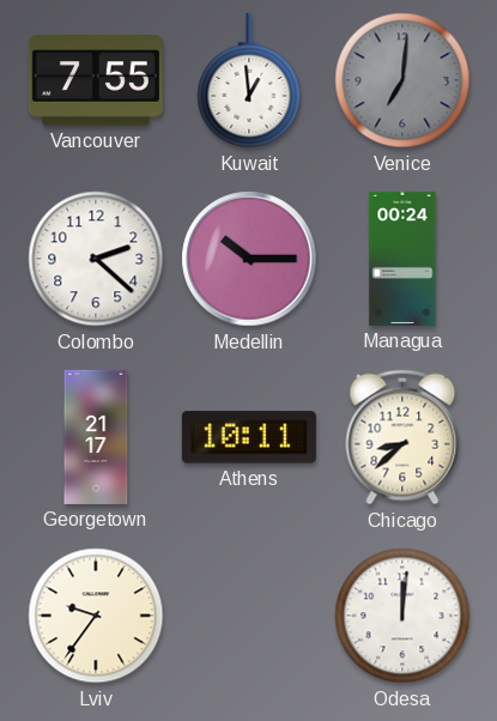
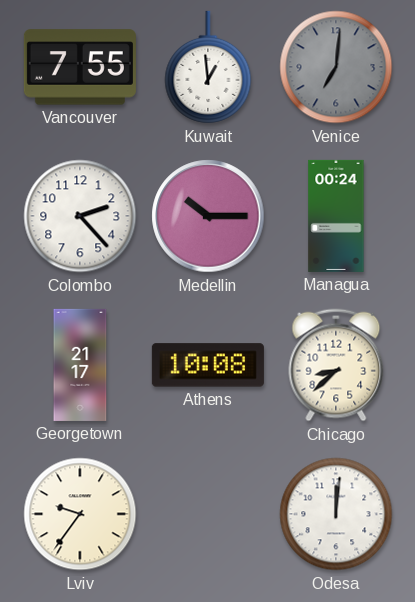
Colombo: 2:22 -> 2:23
Athens: 10:11 -> 10:08
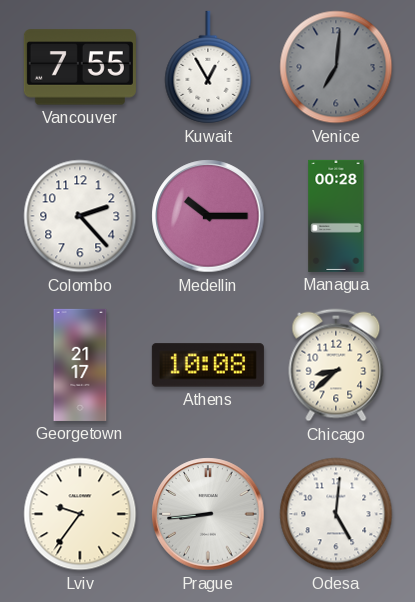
Kuwait: 12:59 -> 12:55
Managua: 00:24 -> 00:28
Prague: none -> 8:44
Odesa: 12:01 -> 5:01
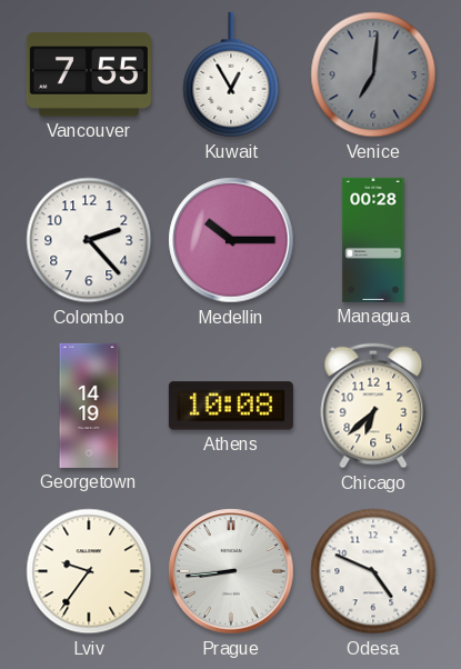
Georgetown: 21:17 -> 14:19
Chicago: 8:38 -> 6:38
Odesa: 5:01 -> 4:49
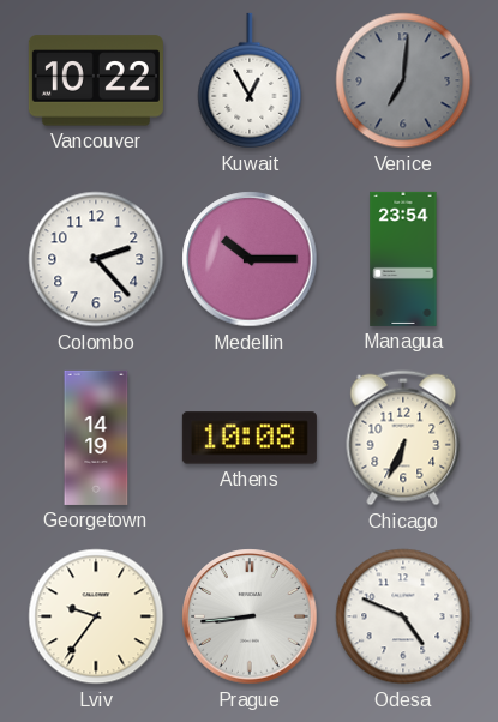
Vancouver: 7:55 -> 10:22
Managua: 00:28 -> 23:54
Chicago: 6:38 -> 6:34
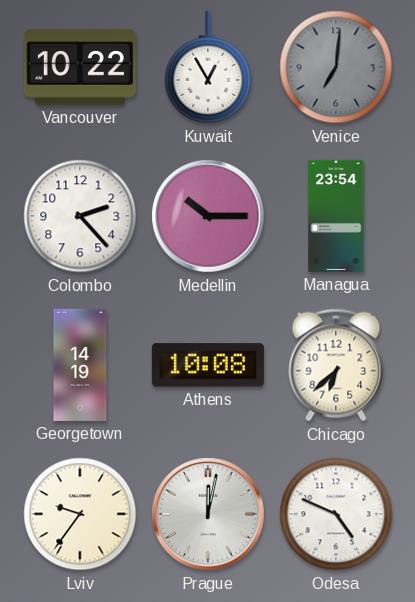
Chicago: 6:34 -> 6:38
Prague: 8:44 -> 12:02
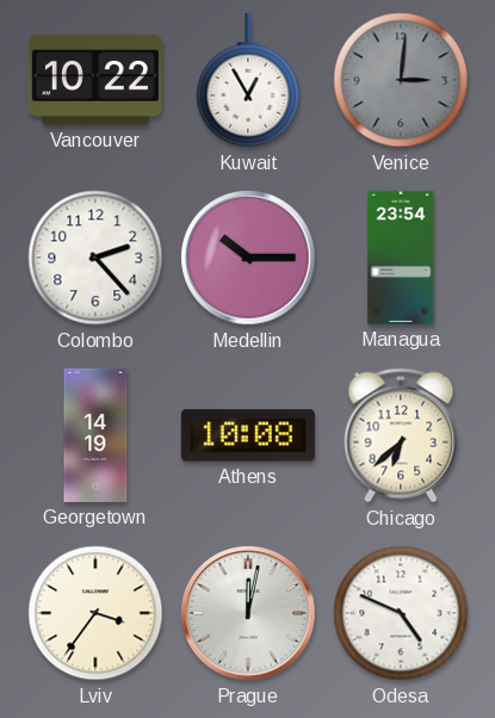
Venice: 7:01 -> 3:01
Lviv: 9:36 -> 3:36
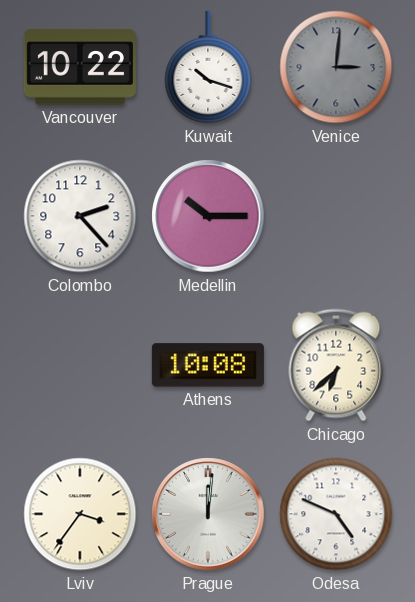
Kuwait: 12:55 -> 10:18
Managua: 23:54 -> none
Georgetown: 14:19 -> none
Prague: 12:02 -> 12:01
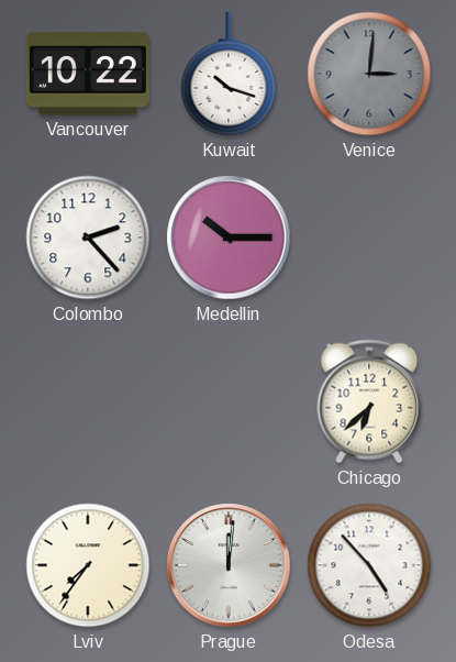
Athens: 10:08 -> none
Lviv: 3:36 -> 7:36
Odesa: 4:49 -> 4:53
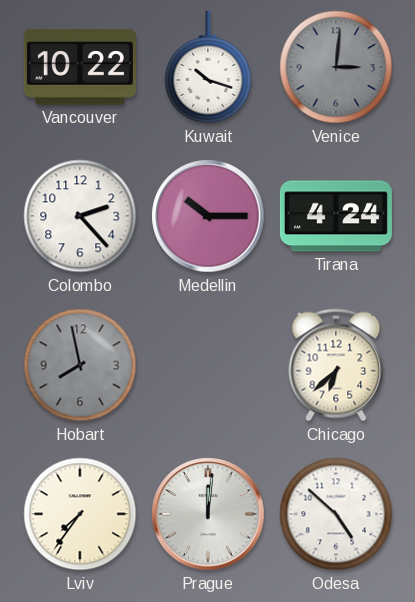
Tirana: none -> 4:24
Hobart: none -> 7:58
Odesa: 4:53 -> 4:52
